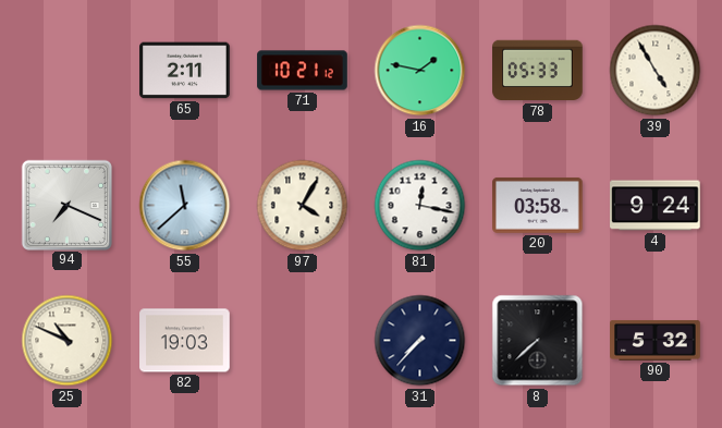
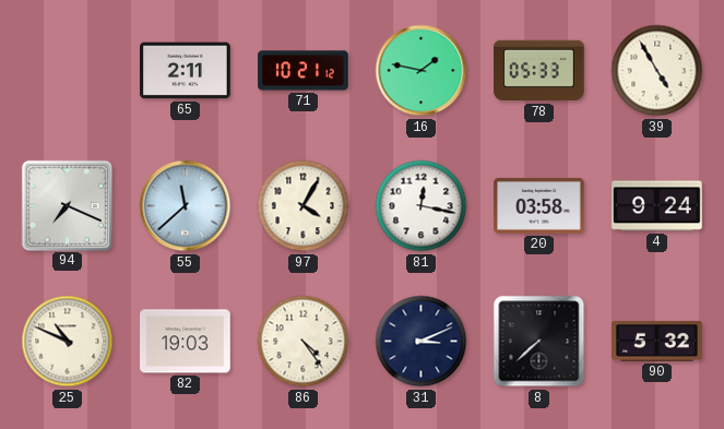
86: none -> 4:24
31: 7:37 -> 3:11
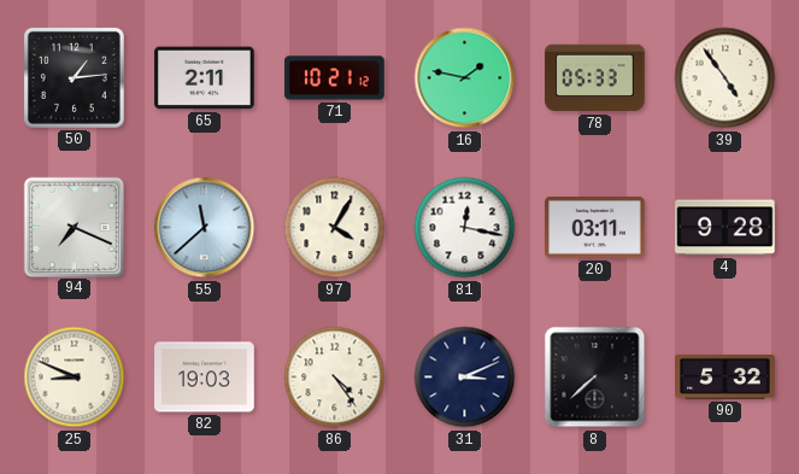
50: none -> 1:14
39: 4:55 -> 4:54
20: 03:58 -> 03:11
4: 9:24 -> 9:28
25: 10:49 -> 8:49
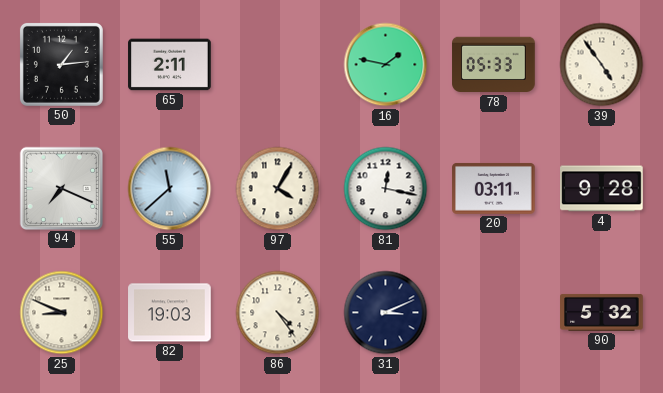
71: 10:21 -> none
8: 7:38 -> none
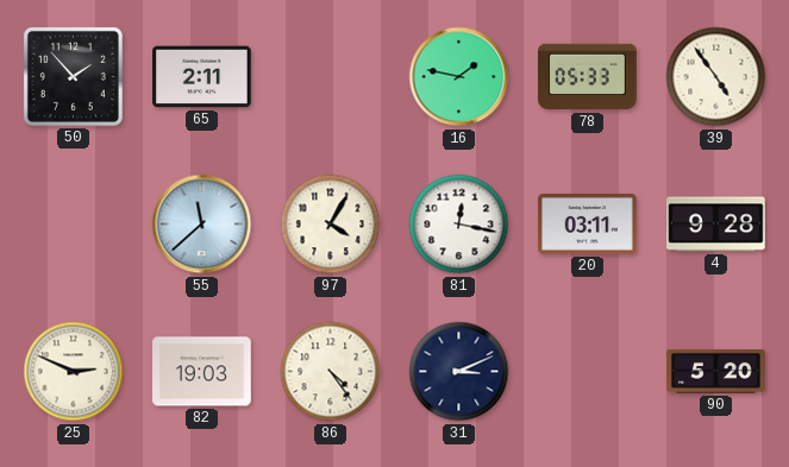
50: 1:14 -> 1:53
94: 7:19 -> none
25: 8:49 -> 2:49
90: 5:32 -> 5:20
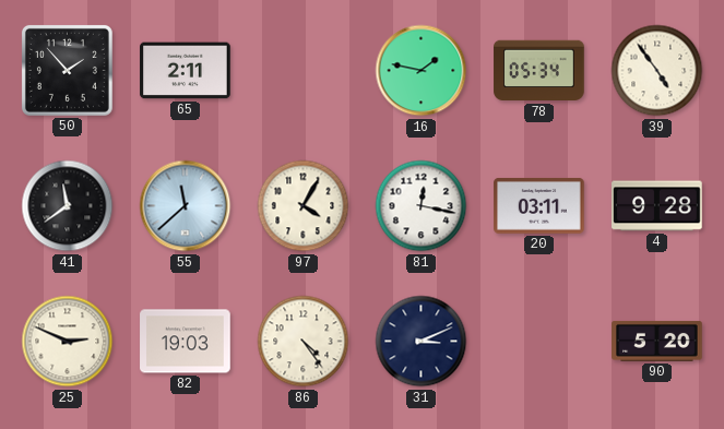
78: 05:33 -> 05:34
41: none -> 11:39
